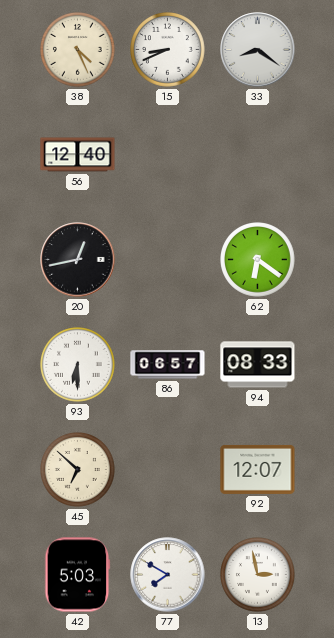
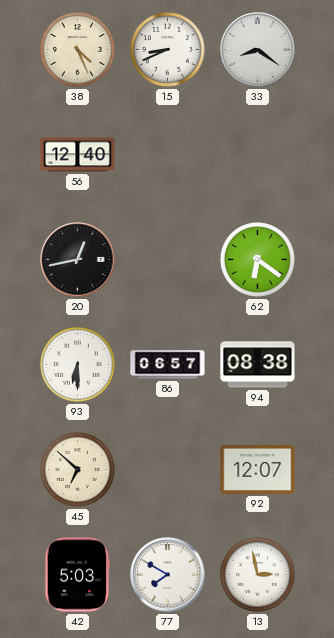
94: 08:33 -> 08:38
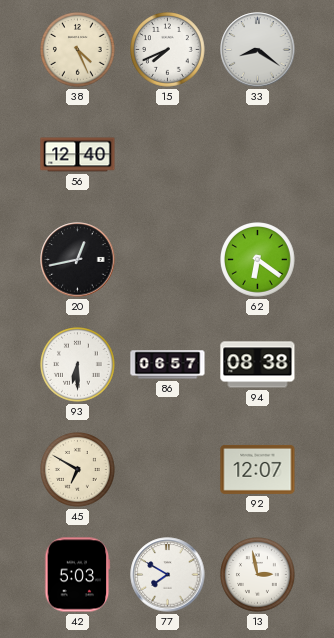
15: 8:41 -> 7:41
45: 6:52 -> 6:50
